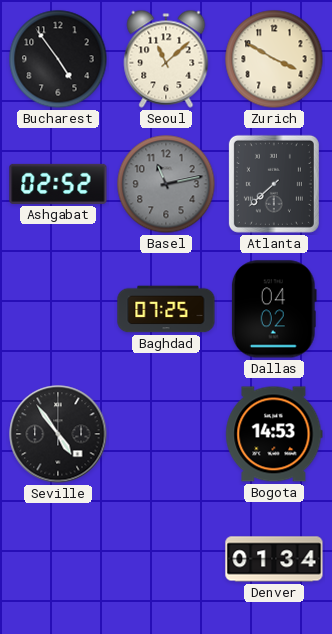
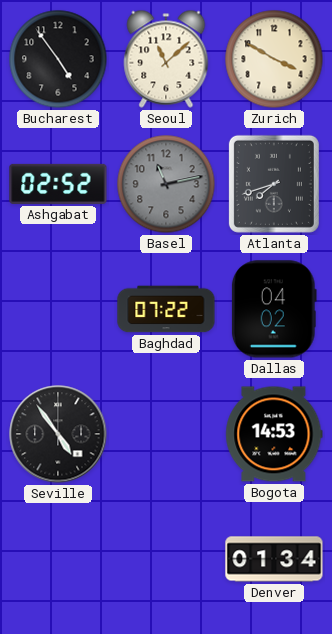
Atlanta: 7:38 -> 7:42
Baghdad: 07:25 -> 07:22
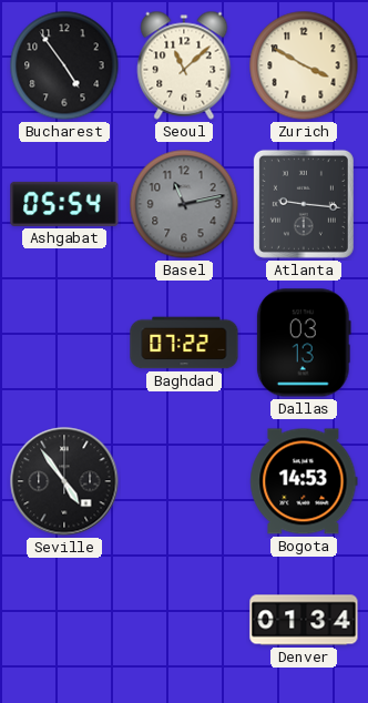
Ashgabat: 02:52 -> 05:54
Atlanta: 7:42 -> 9:16
Dallas: 04:02 -> 03:13
